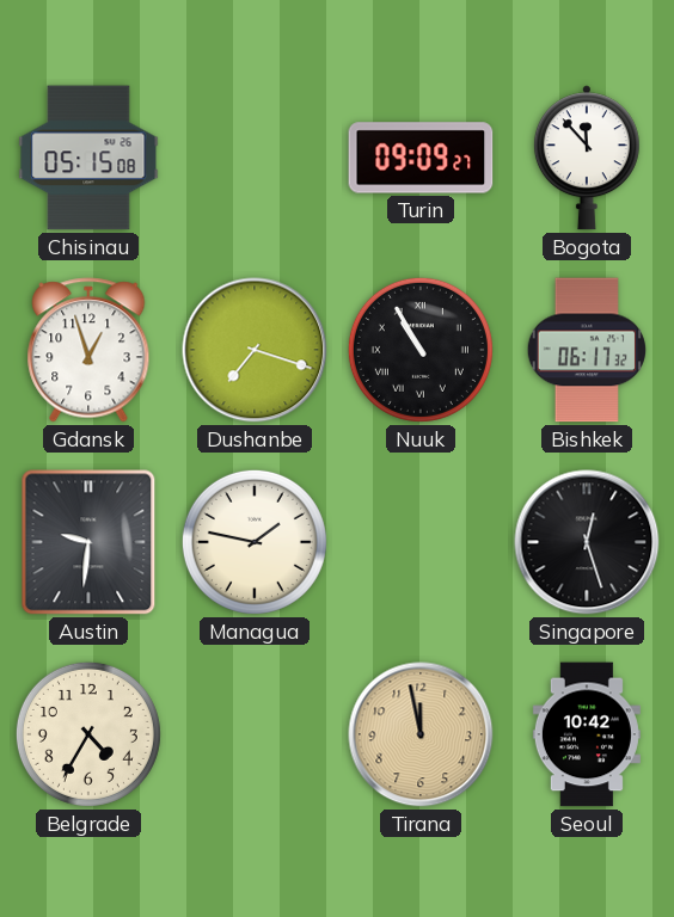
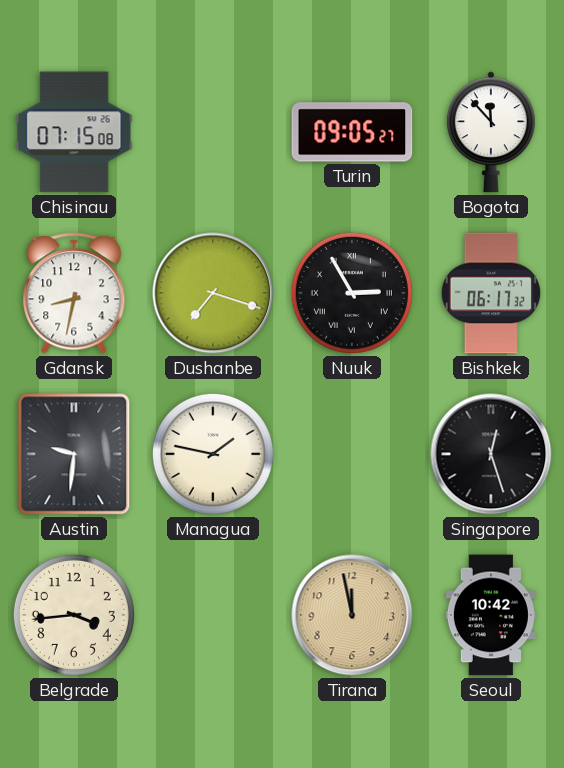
Chisinau: 05:15 -> 07:15
Turin: 09:09 -> 09:05
Gdansk: 12:57 -> 8:32
Nuuk: 10:55 -> 2:55
Belgrade: 4:35 -> 3:44
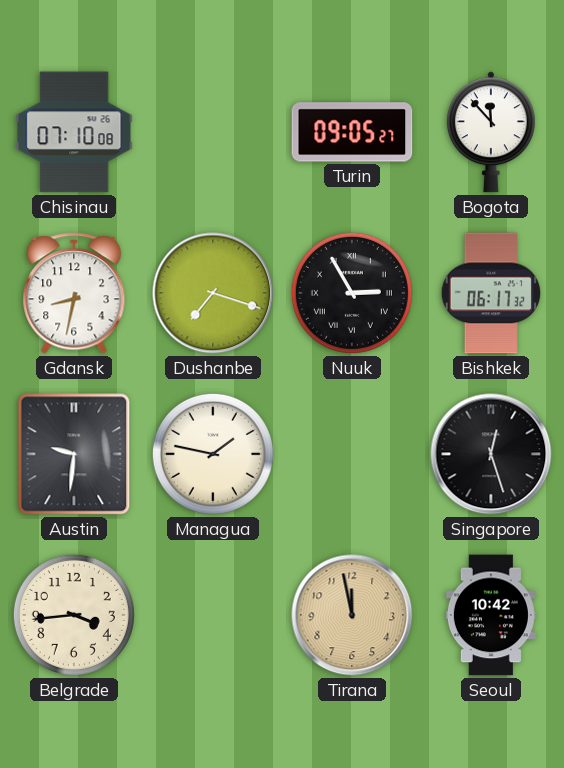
Chisinau: 07:15 -> 07:10
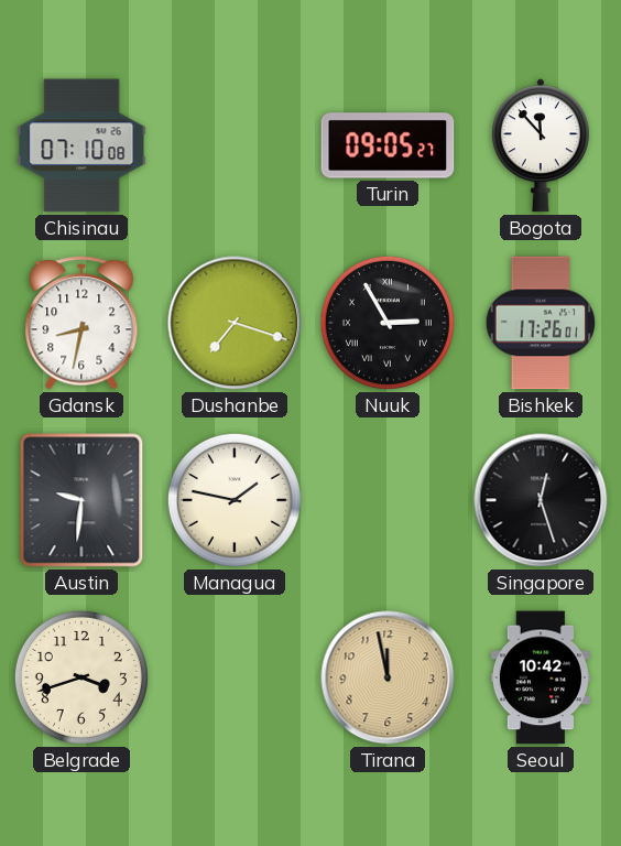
Bishkek: 06:17 -> 17:26
Belgrade: 3:44 -> 3:42
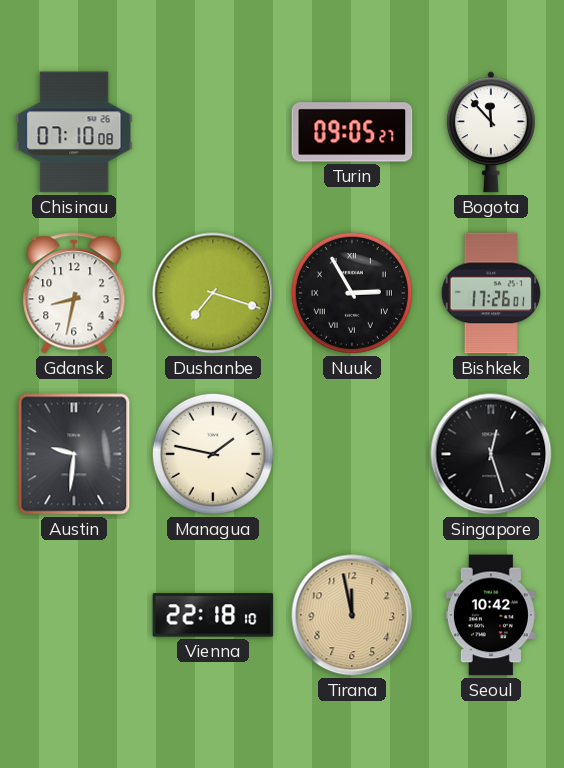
Belgrade: 3:42 -> none
Vienna: none -> 22:18
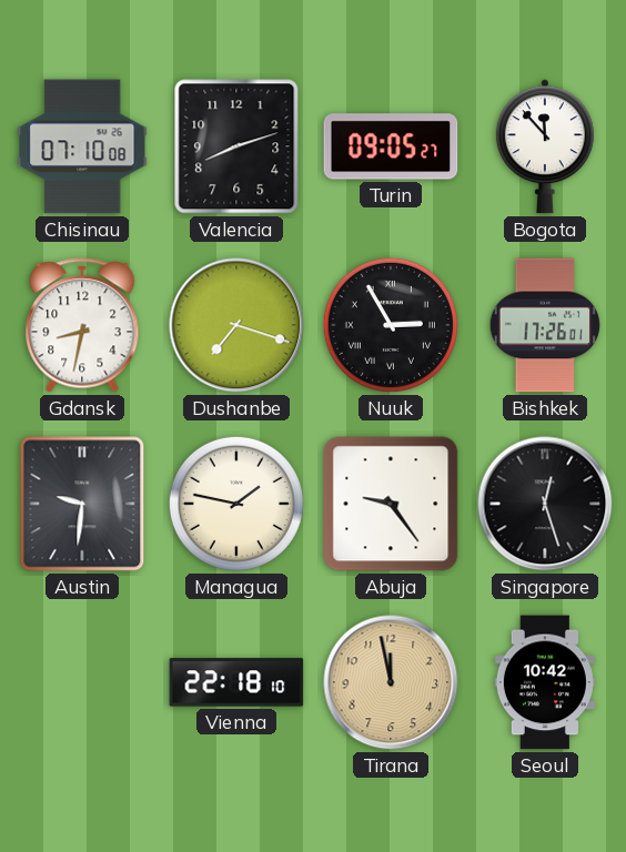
Valencia: none -> 8:12
Abuja: none -> 9:24
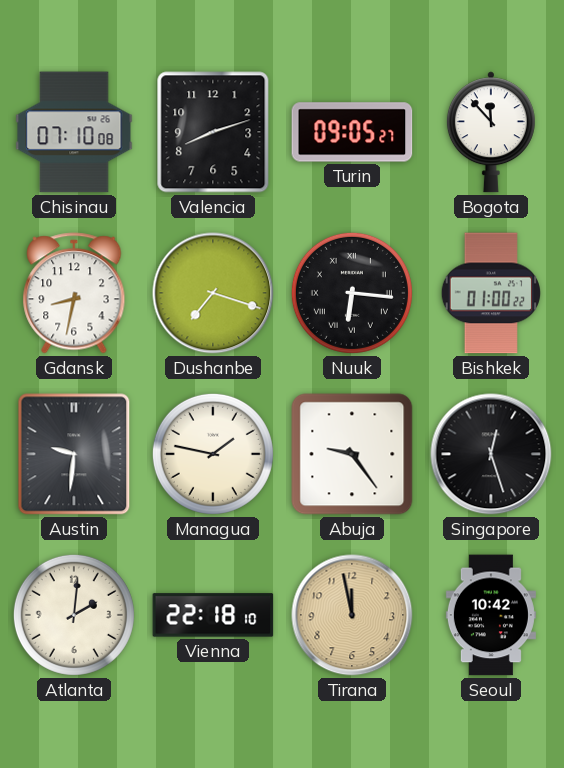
Nuuk: 2:55 -> 6:16
Bishkek: 17:26 -> 01:00
Atlanta: none -> 2:01
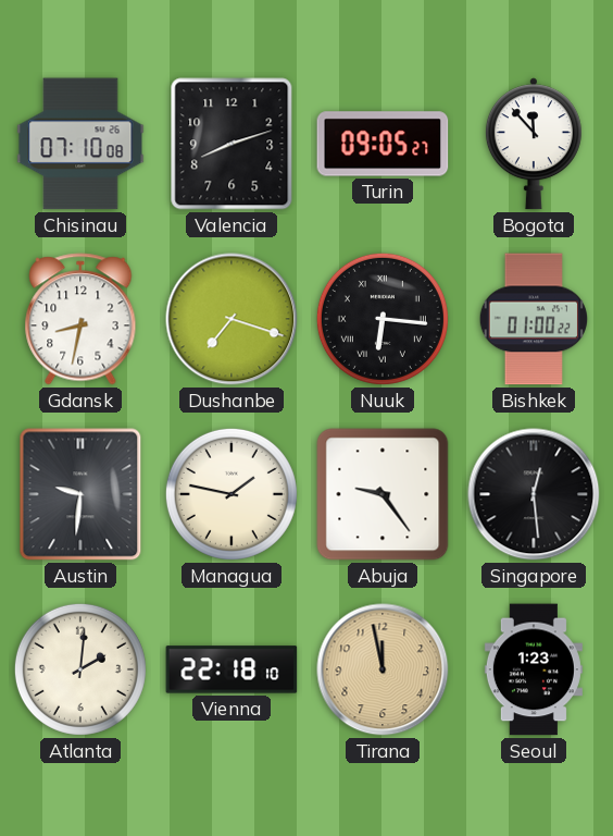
Singapore: 12:27 -> 12:29
Seoul: 10:42 -> 1:23
